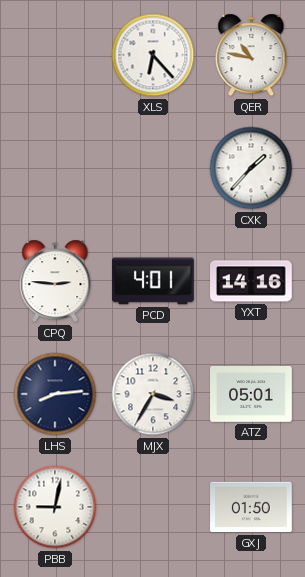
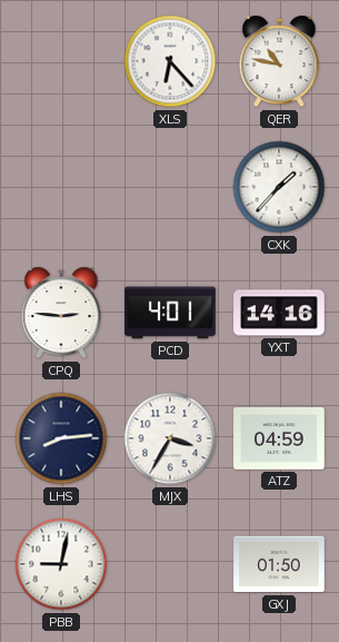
ATZ: 05:01 -> 04:59
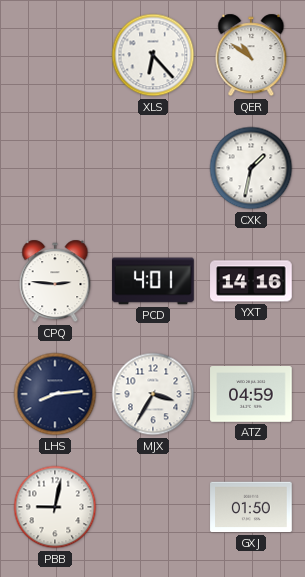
QER: 10:47 -> 10:51
CXK: 1:37 -> 1:32
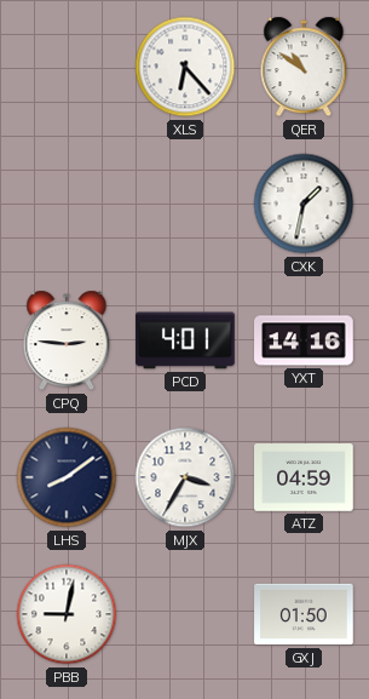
LHS: 8:14 -> 8:09
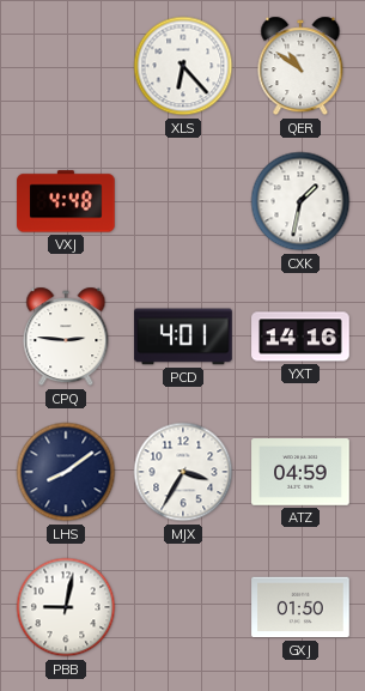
VXJ: none -> 4:48
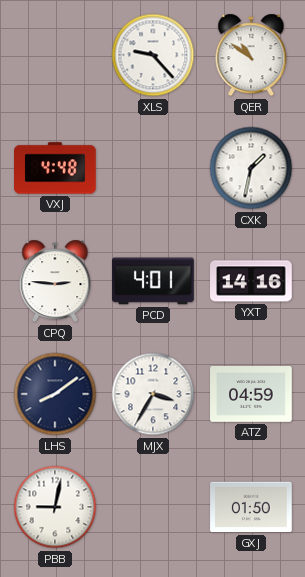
XLS: 6:23 -> 9:23
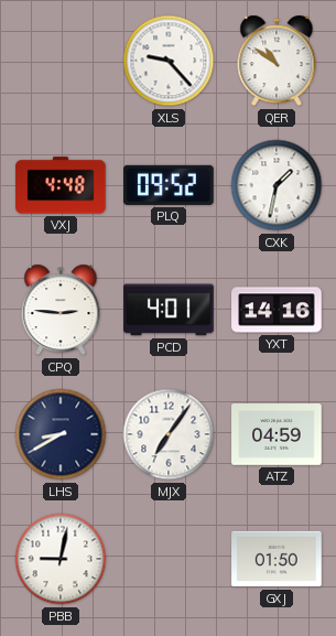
PLQ: none -> 09:52
LHS: 8:09 -> 8:40
MJX: 3:35 -> 7:06
